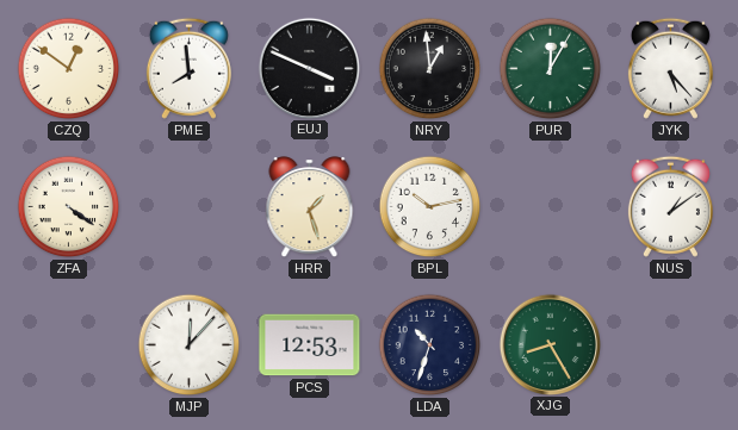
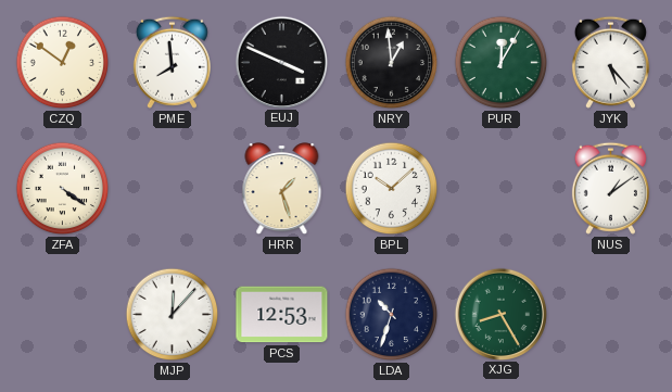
BPL: 10:13 -> 10:08
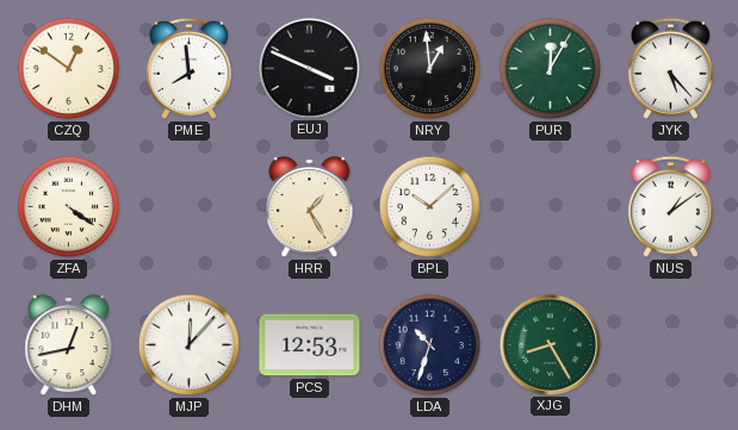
HRR: 1:27 -> 1:25
DHM: none -> 12:43
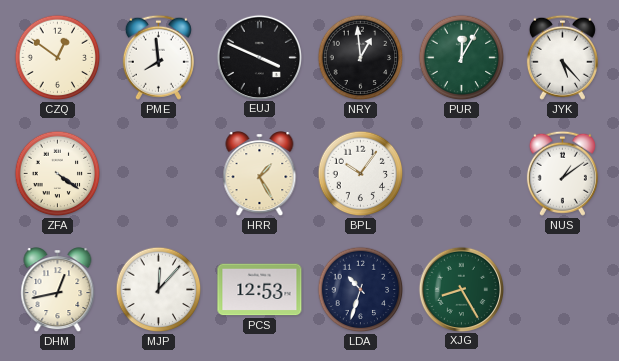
BPL: 10:08 -> 10:06
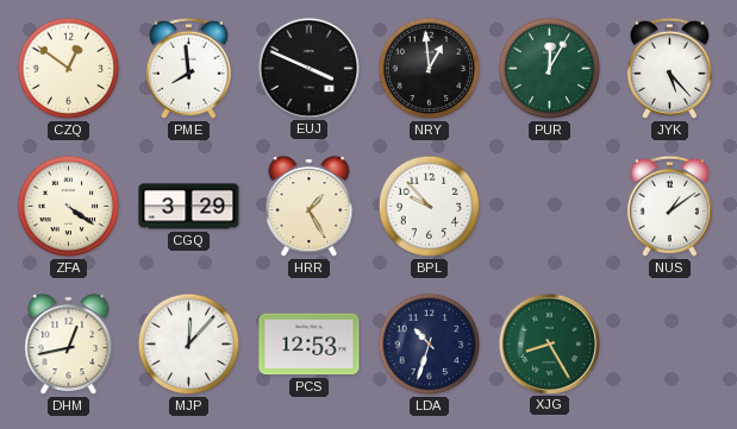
CGQ: none -> 3:29
BPL: 10:06 -> 9:53
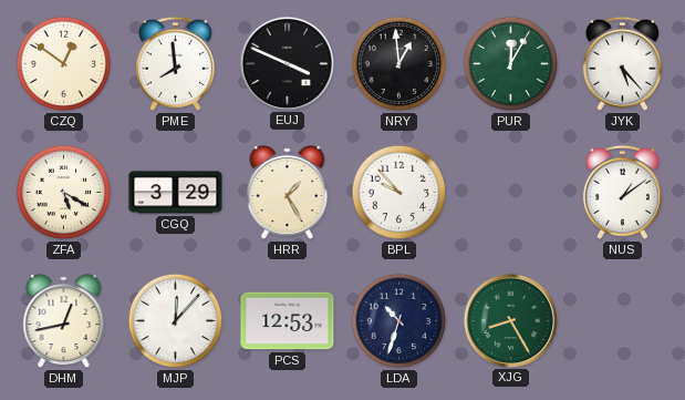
ZFA: 4:21 -> 5:20
